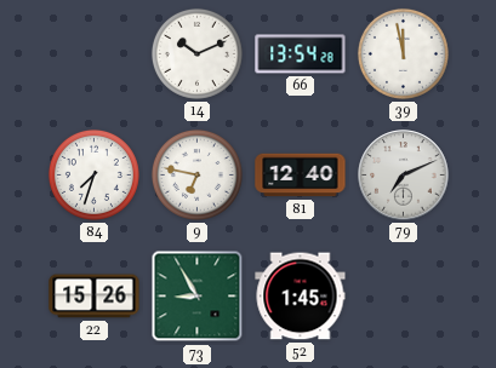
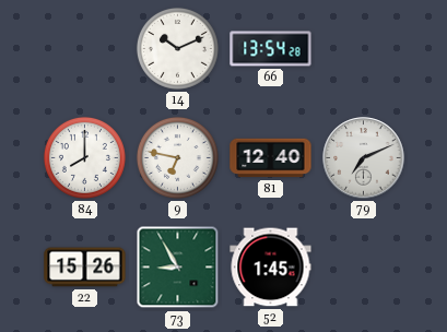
39: 11:58 -> none
84: 7:33 -> 8:00
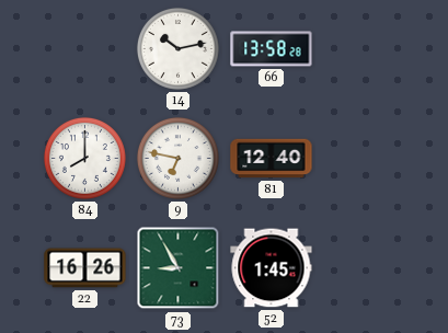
14: 10:11 -> 10:13
66: 13:54 -> 13:58
79: 7:11 -> none
22: 15:26 -> 16:26
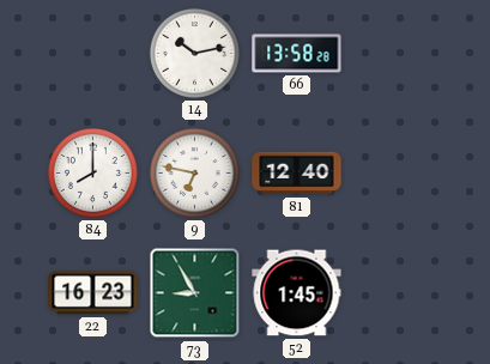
22: 16:26 -> 16:23
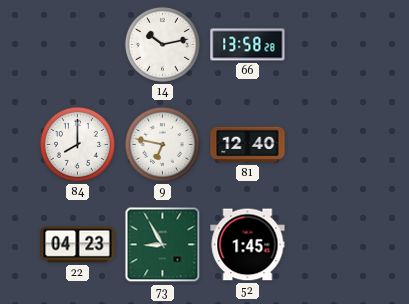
22: 16:23 -> 04:23
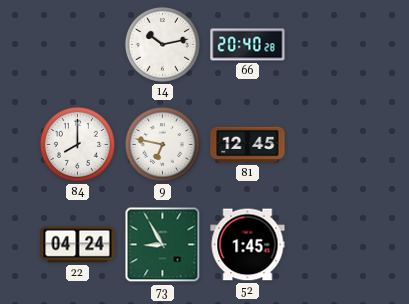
66: 13:58 -> 20:40
81: 12:40 -> 12:45
22: 04:23 -> 04:24
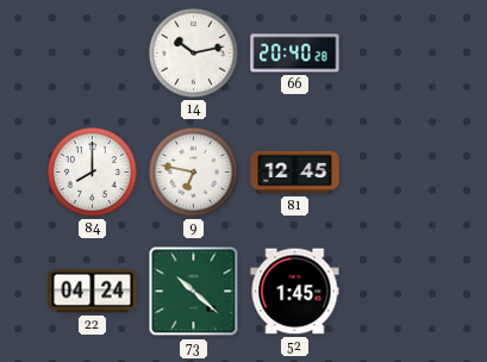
73: 8:55 -> 10:22
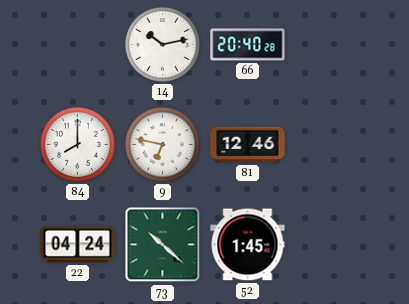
81: 12:45 -> 12:46
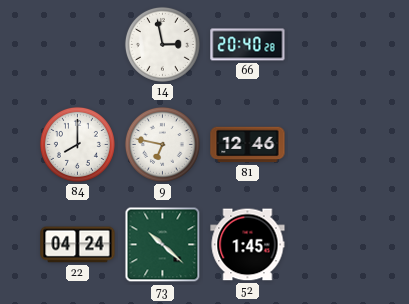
14: 10:13 -> 2:58
